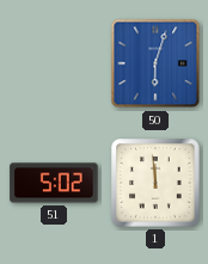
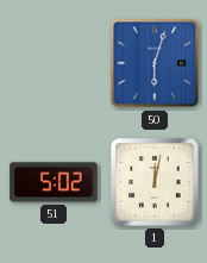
1: 11:59 -> 12:02
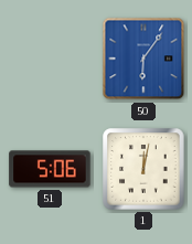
50: 6:03 -> 6:06
51: 5:02 -> 5:06
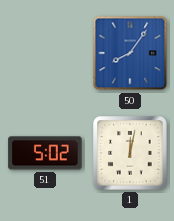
50: 6:06 -> 8:06
51: 5:06 -> 5:02
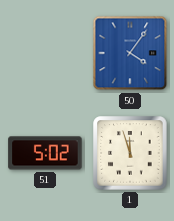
50: 8:06 -> 4:06
1: 12:02 -> 11:57
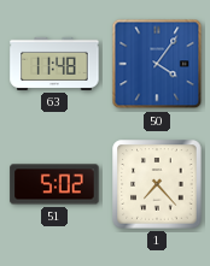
63: none -> 11:48
1: 11:57 -> 7:23
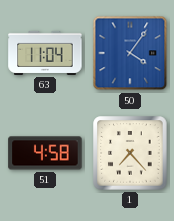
63: 11:48 -> 11:04
51: 5:02 -> 4:58
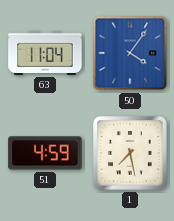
51: 4:58 -> 4:59
1: 7:23 -> 7:28
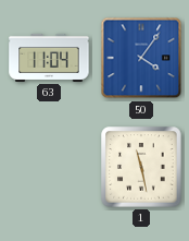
51: 4:59 -> none
1: 7:28 -> 11:28
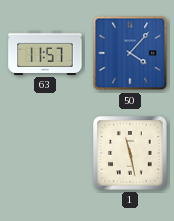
63: 11:04 -> 11:57
50: 4:06 -> 4:07
